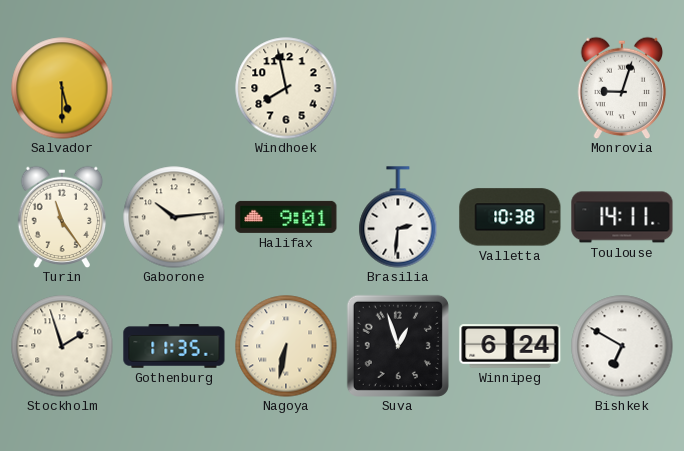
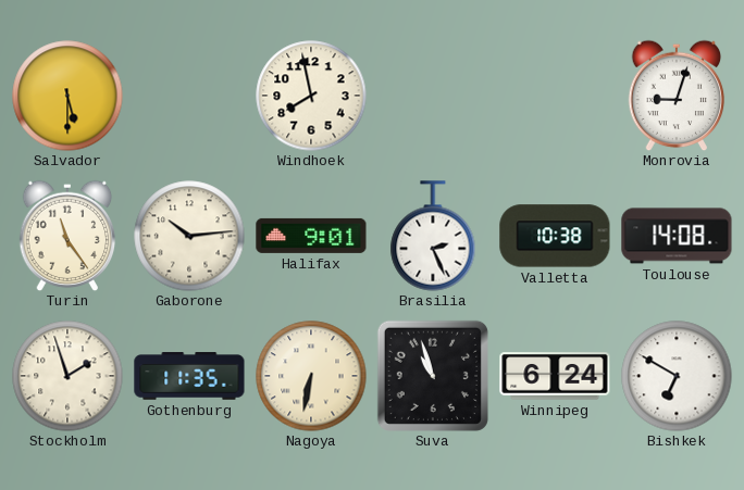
Brasilia: 2:31 -> 2:26
Toulouse: 14:11 -> 14:08
Suva: 12:57 -> 10:57
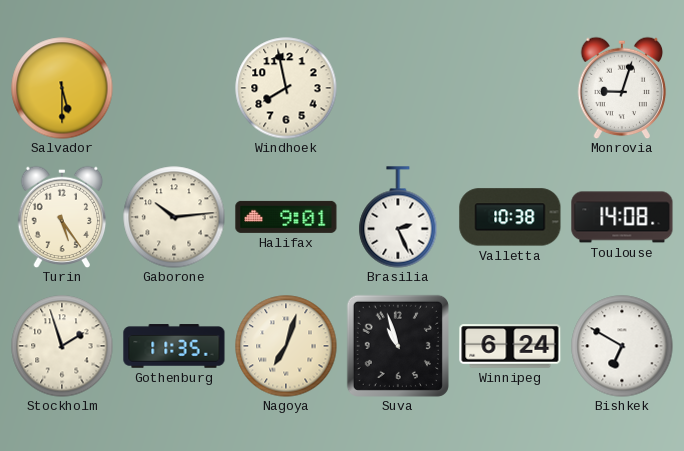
Turin: 11:24 -> 5:24
Nagoya: 6:32 -> 7:03
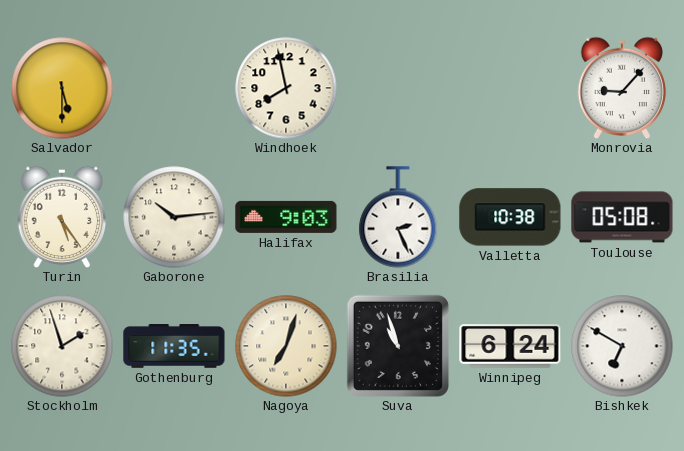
Monrovia: 9:03 -> 9:07
Halifax: 9:01 -> 9:03
Toulouse: 14:08 -> 05:08
